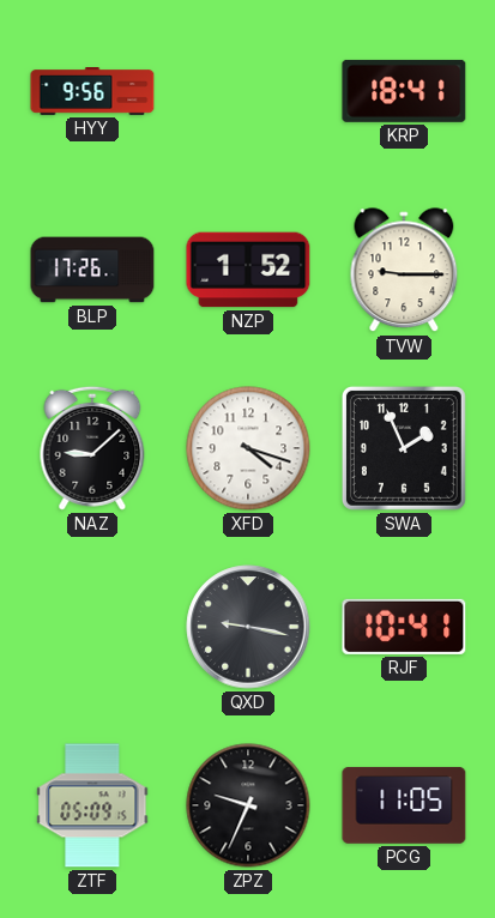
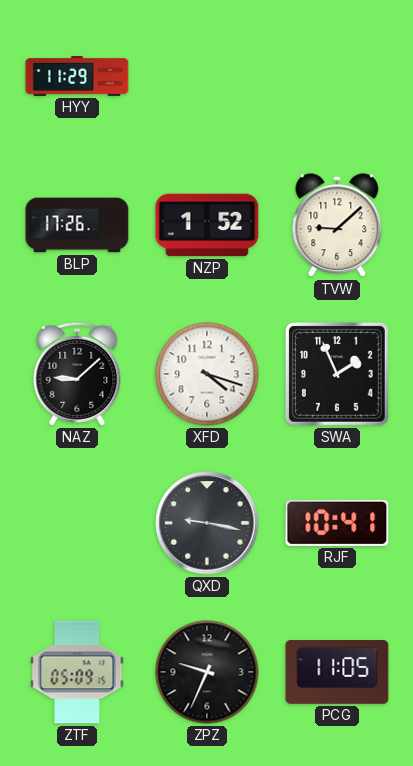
HYY: 9:56 -> 11:29
KRP: 18:41 -> none
TVW: 9:15 -> 9:08
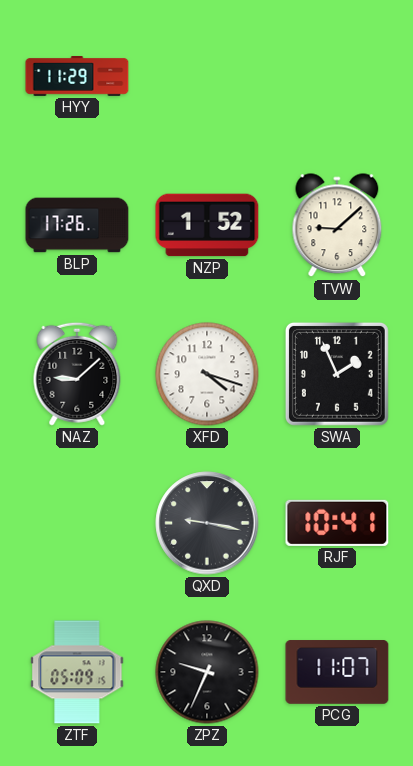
PCG: 11:05 -> 11:07
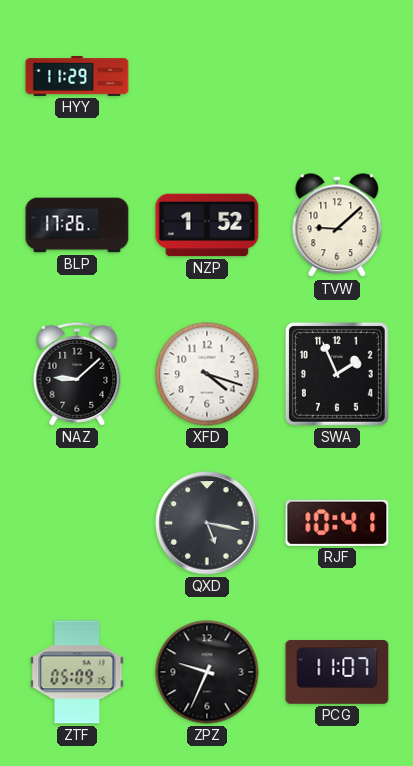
QXD: 9:17 -> 5:17
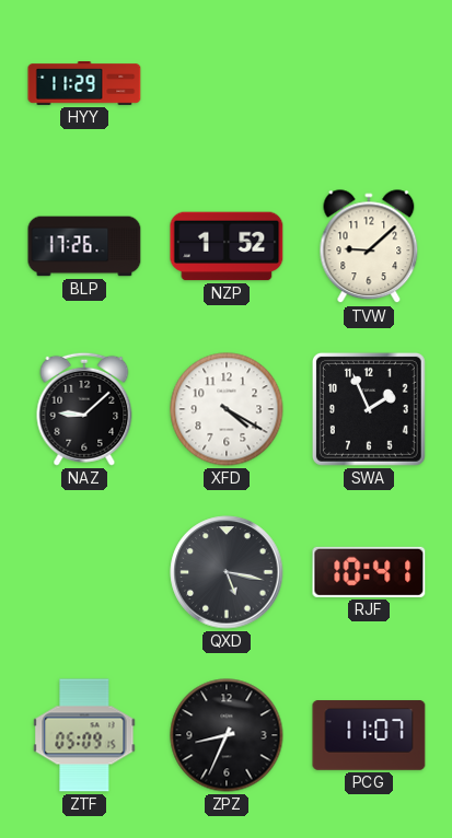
XFD: 4:18 -> 4:20
ZPZ: 9:34 -> 8:34
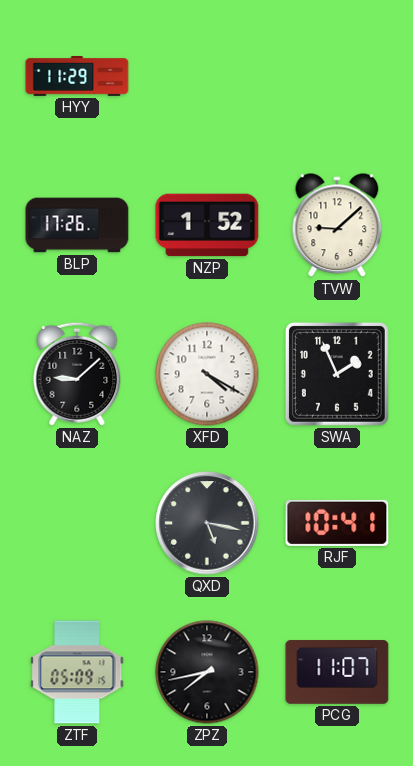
ZPZ: 8:34 -> 7:43
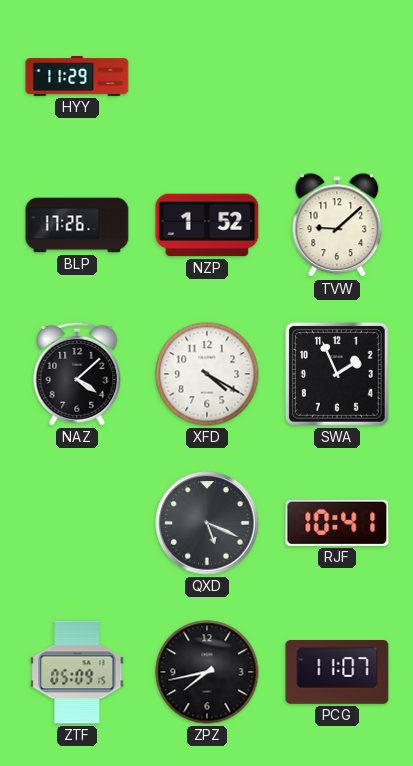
NAZ: 9:08 -> 4:08
QXD: 5:17 -> 5:19
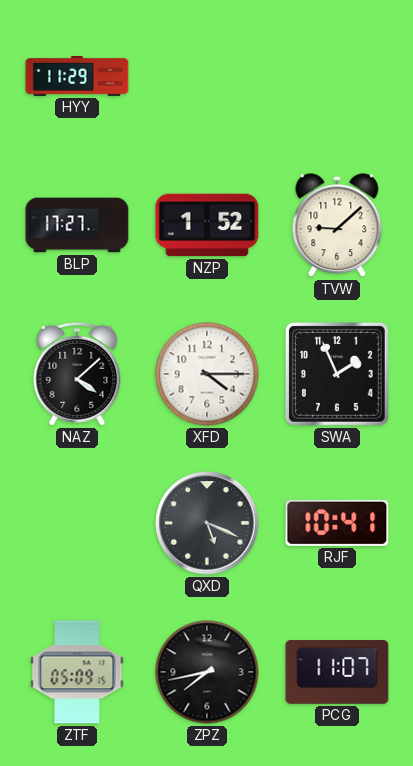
BLP: 17:26 -> 17:27
XFD: 4:20 -> 4:15
